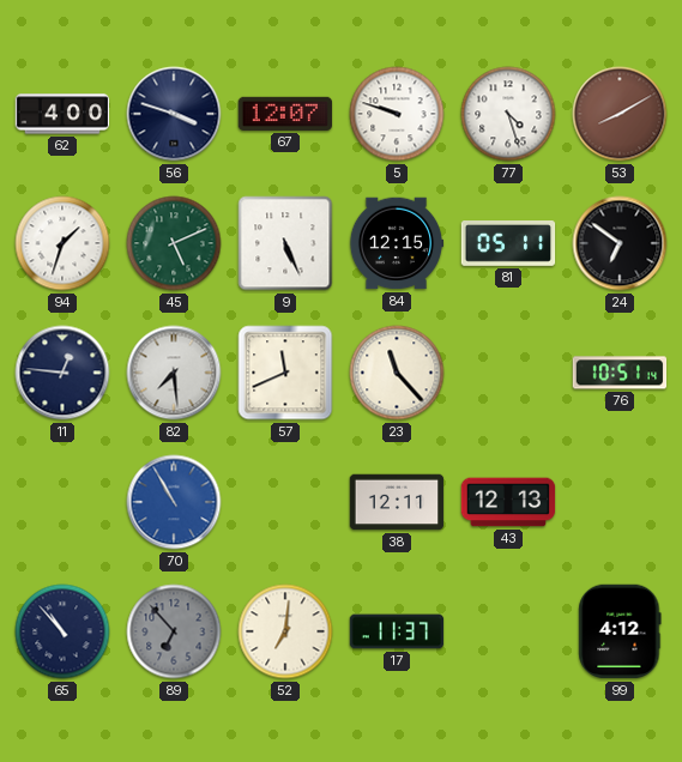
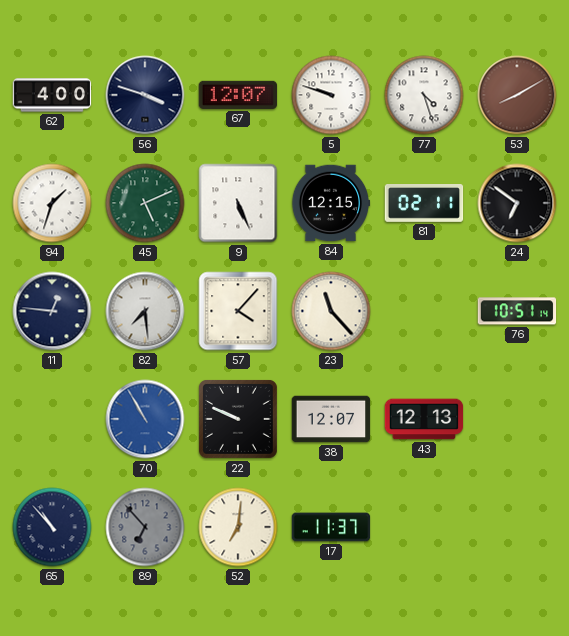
81: 05:11 -> 02:11
57: 11:41 -> 4:07
22: none -> 9:49
38: 12:11 -> 12:07
99: 4:12 -> none
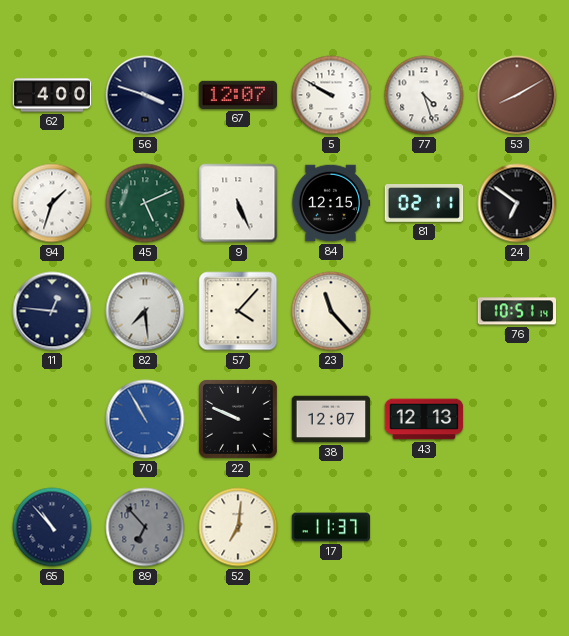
5: 9:48 -> 9:50
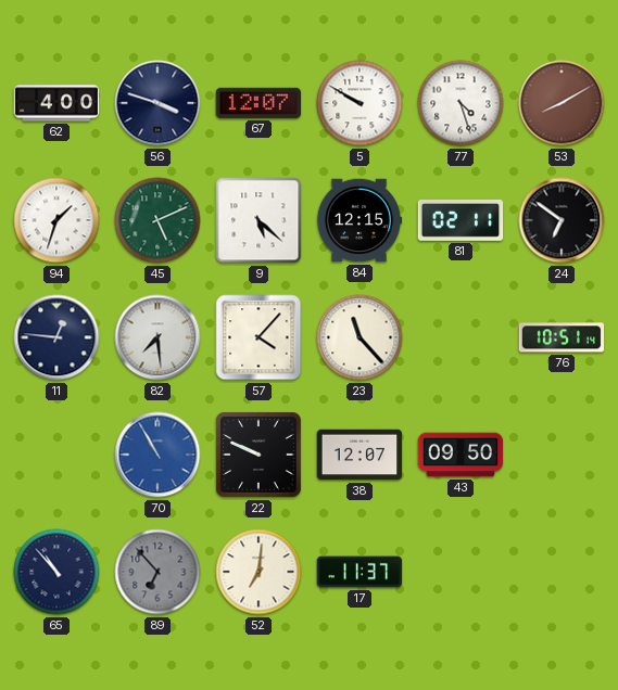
9: 5:26 -> 5:22
43: 12:13 -> 09:50
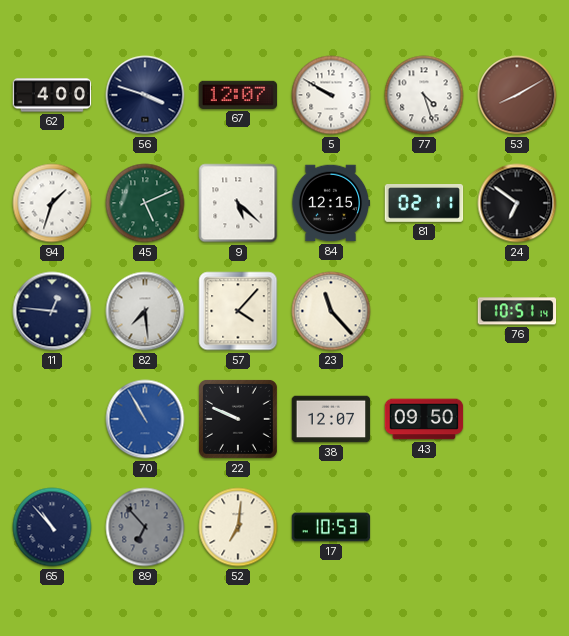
17: 11:37 -> 10:53
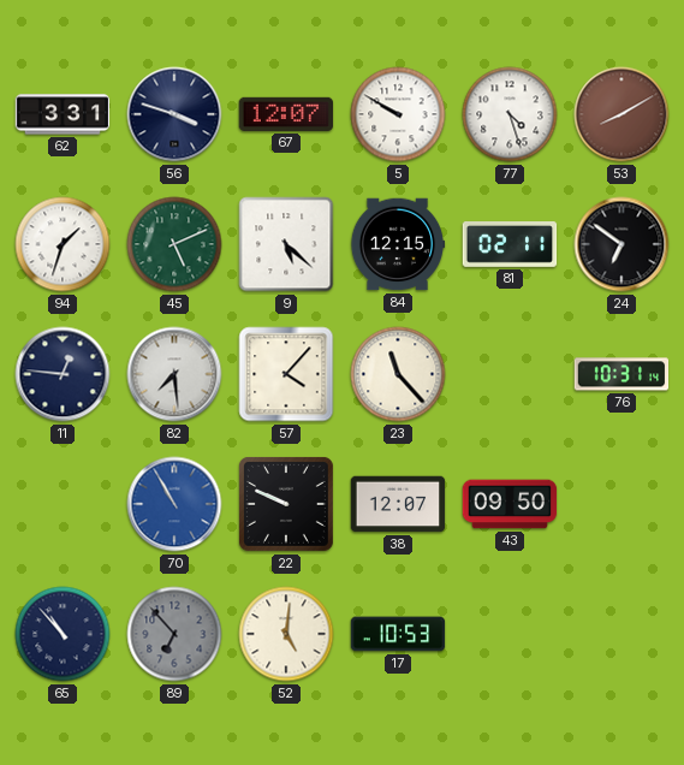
62: 4:00 -> 3:31
76: 10:51 -> 10:31
52: 7:01 -> 5:01
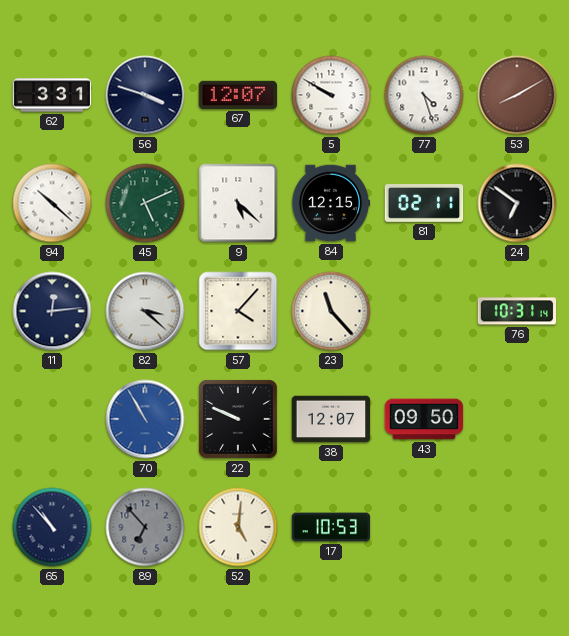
94: 1:33 -> 10:22
11: 12:46 -> 12:14
82: 7:29 -> 3:22
